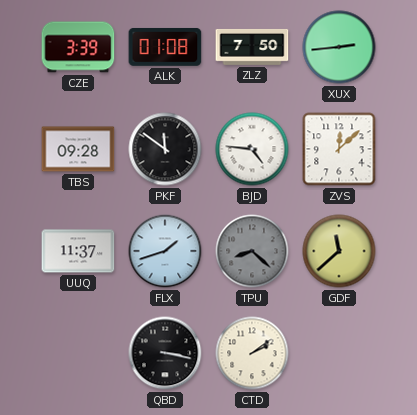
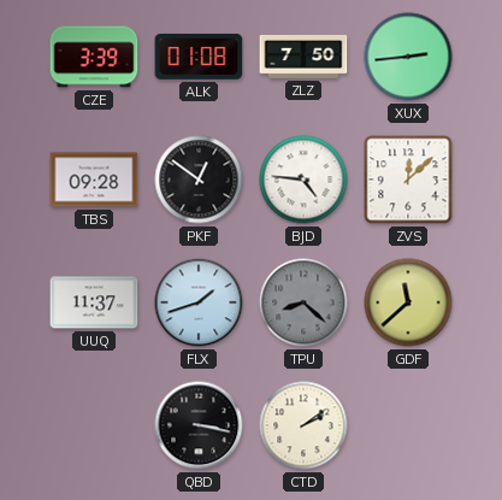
PKF: 11:51 -> 12:51
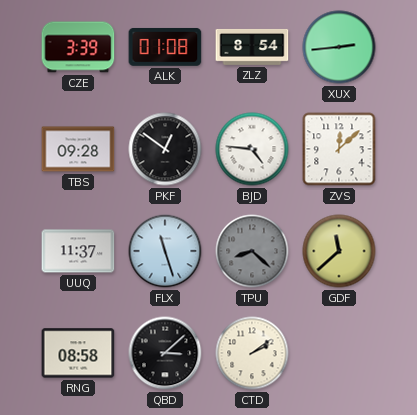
ZLZ: 7:50 -> 8:54
FLX: 1:42 -> 11:27
RNG: none -> 08:58
QBD: 3:17 -> 3:08
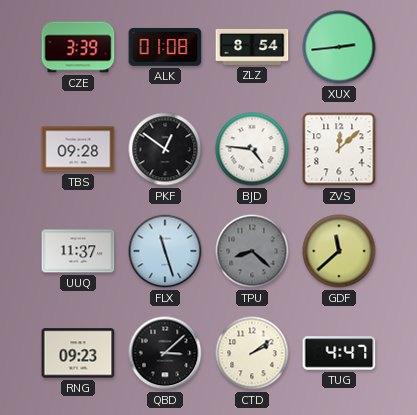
RNG: 08:58 -> 09:23
TUG: none -> 4:47
